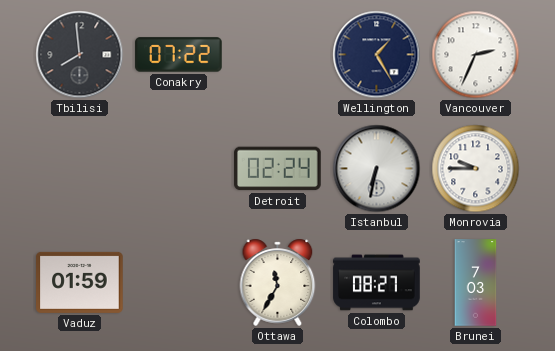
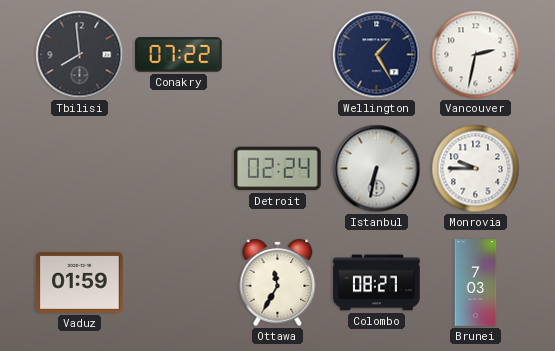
Vancouver: 2:34 -> 2:32
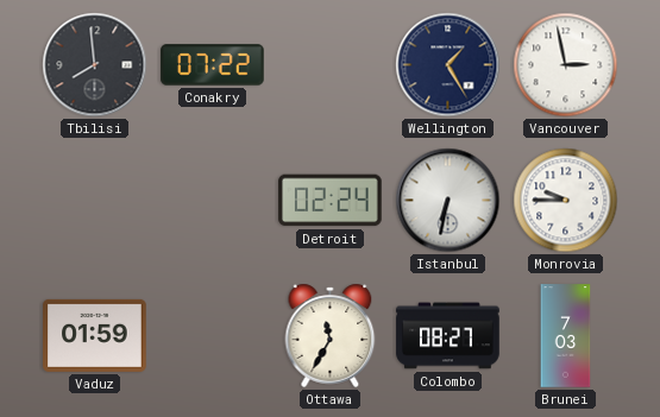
Vancouver: 2:32 -> 2:58
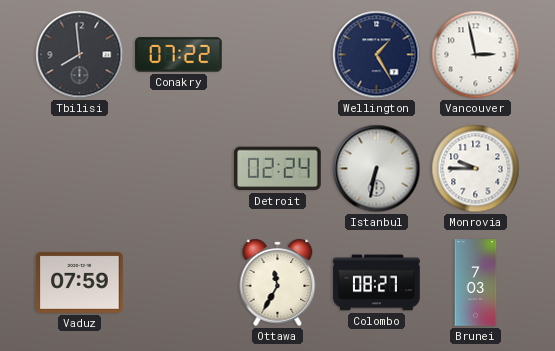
Vaduz: 01:59 -> 07:59
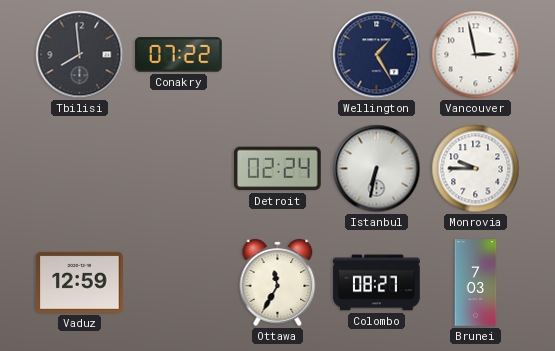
Vaduz: 07:59 -> 12:59
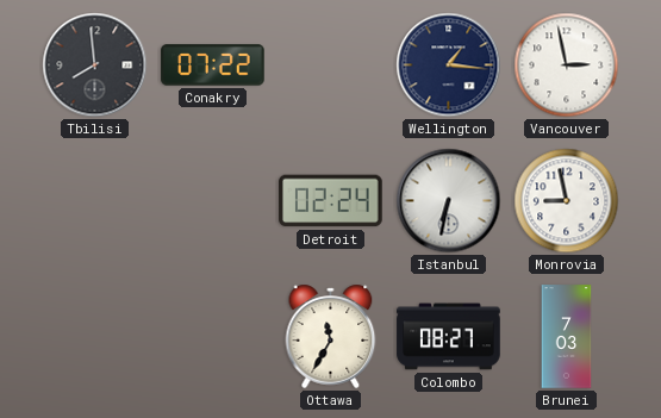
Wellington: 1:25 -> 1:16
Monrovia: 9:45 -> 8:58
Vaduz: 12:59 -> none
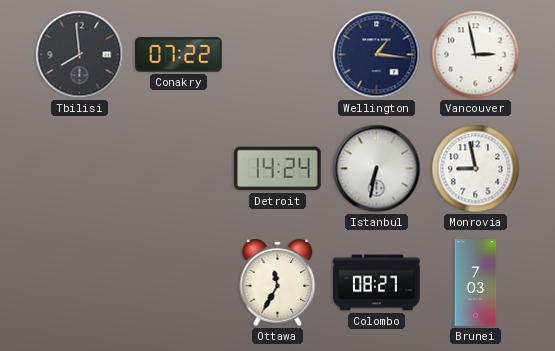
Detroit: 02:24 -> 14:24
